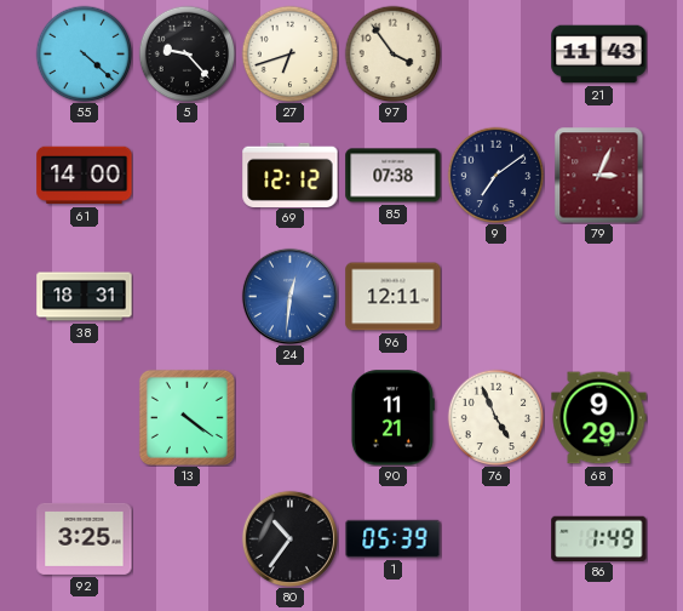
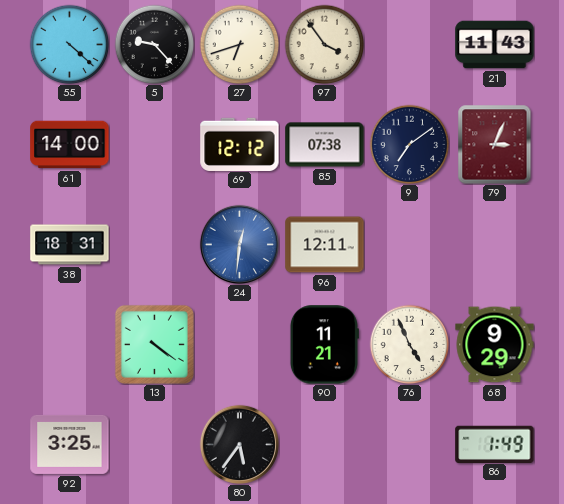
80: 10:36 -> 5:36
1: 05:39 -> none
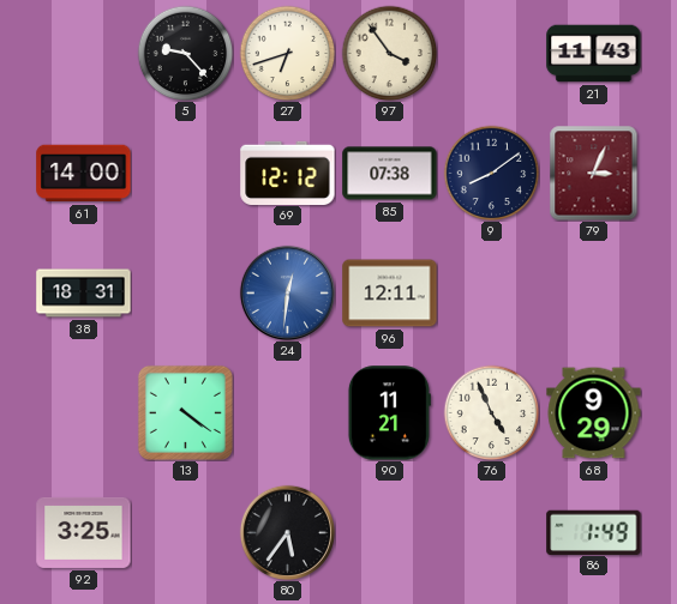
55: 4:22 -> none
9: 7:09 -> 8:09
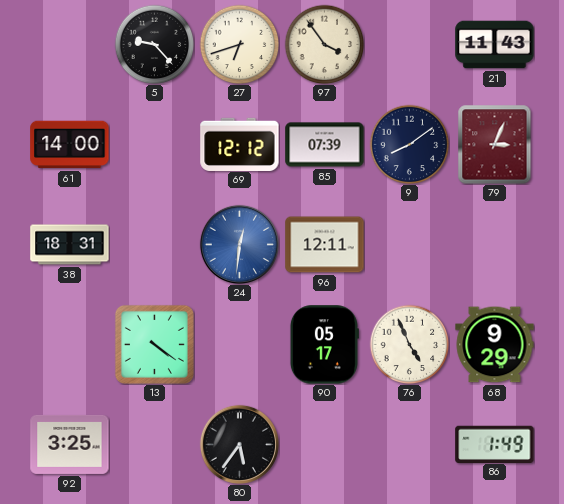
85: 07:38 -> 07:39
90: 11:21 -> 05:17
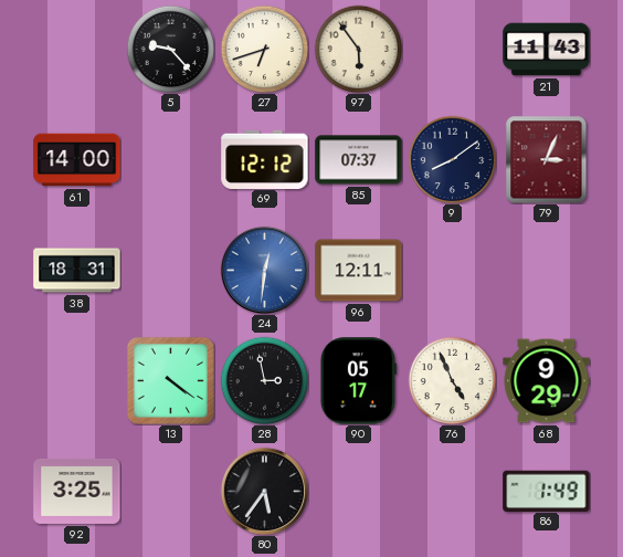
97: 3:54 -> 5:54
85: 07:39 -> 07:37
28: none -> 2:58
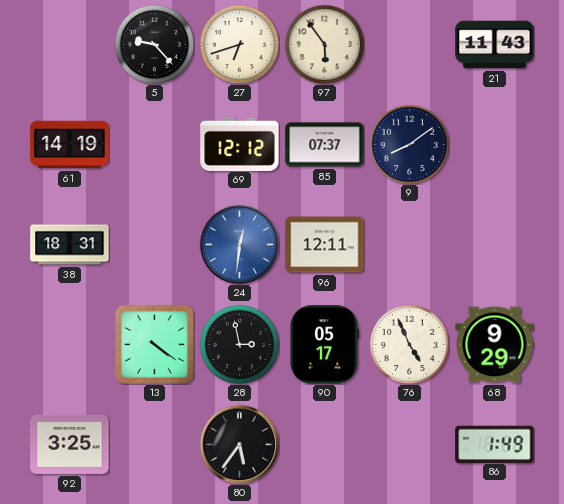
61: 14:00 -> 14:19
79: 3:04 -> none
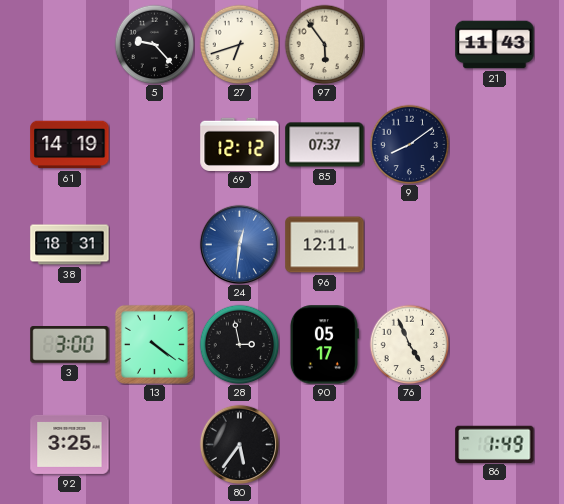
3: none -> 3:00
68: 9:29 -> none
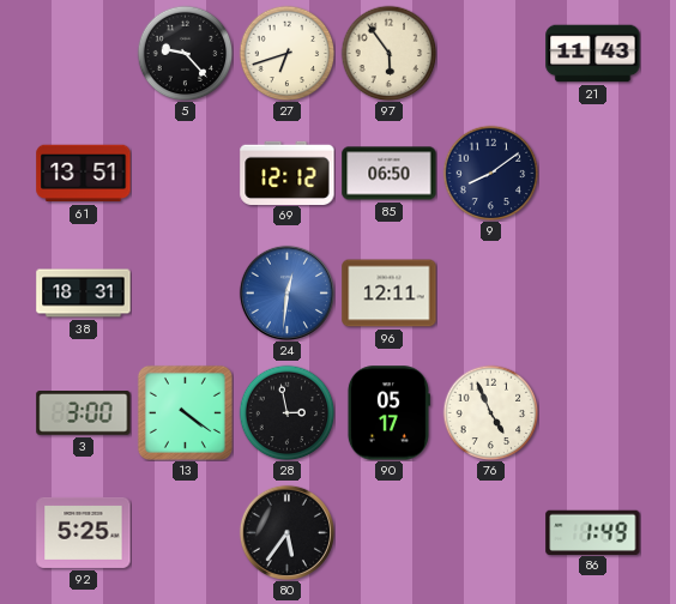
61: 14:19 -> 13:51
85: 07:37 -> 06:50
92: 3:25 -> 5:25
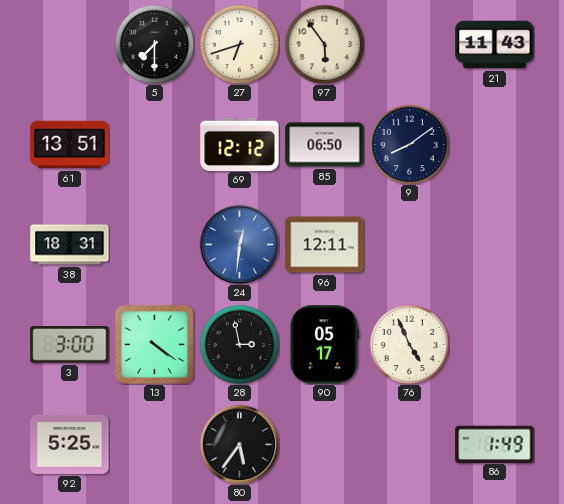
5: 9:23 -> 7:30
